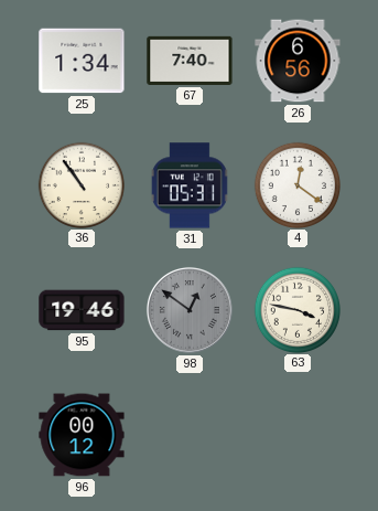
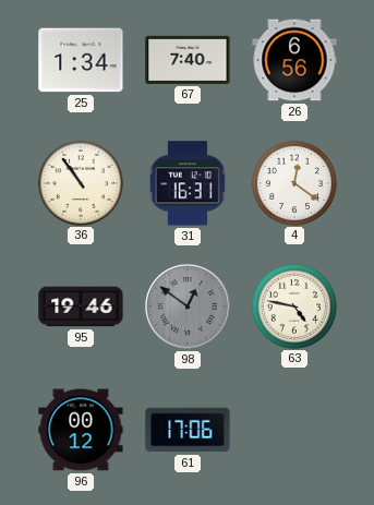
31: 05:31 -> 16:31
63: 3:47 -> 4:47
61: none -> 17:06
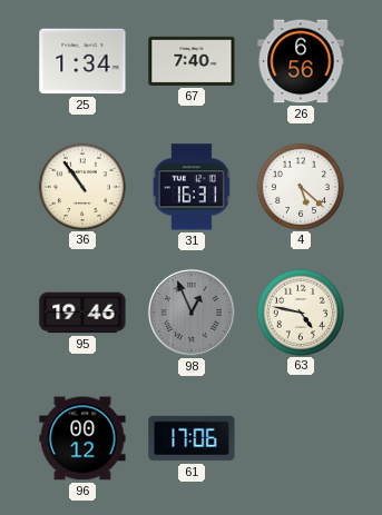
4: 12:21 -> 5:22
98: 12:51 -> 12:56
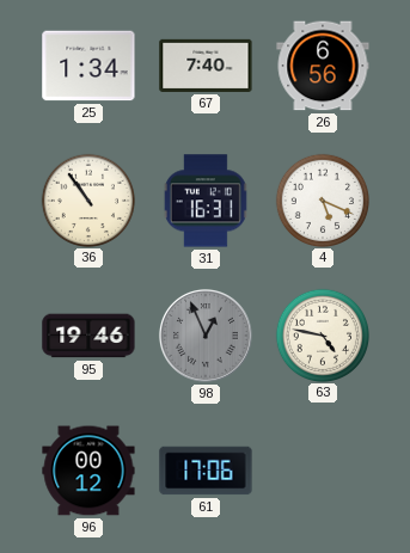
4: 5:22 -> 5:19
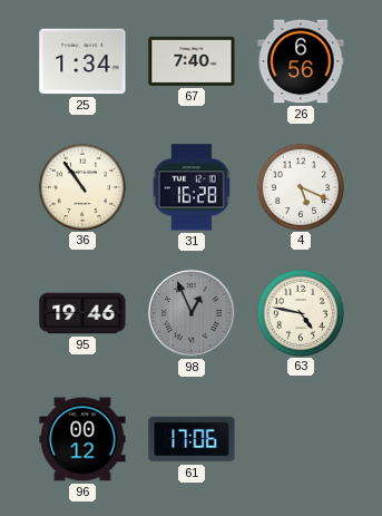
31: 16:31 -> 16:28
